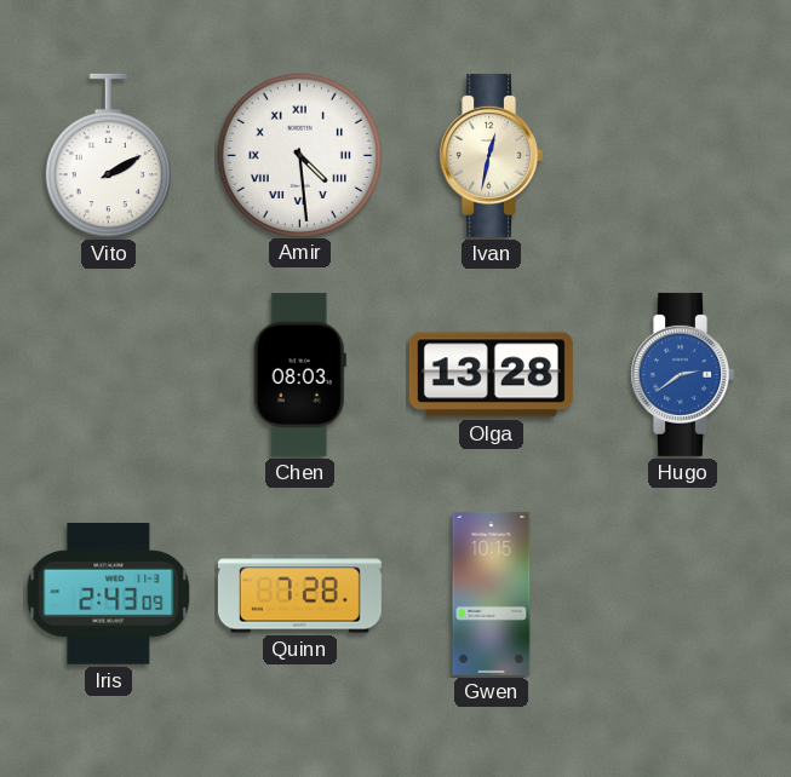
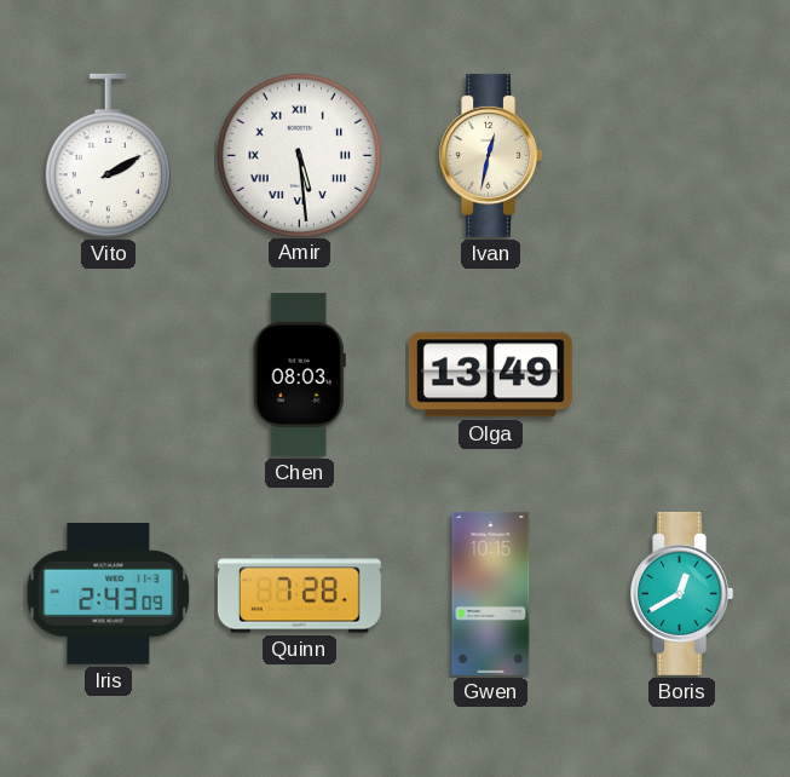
Amir: 4:29 -> 5:29
Olga: 13:28 -> 13:49
Hugo: 2:39 -> none
Boris: none -> 12:40
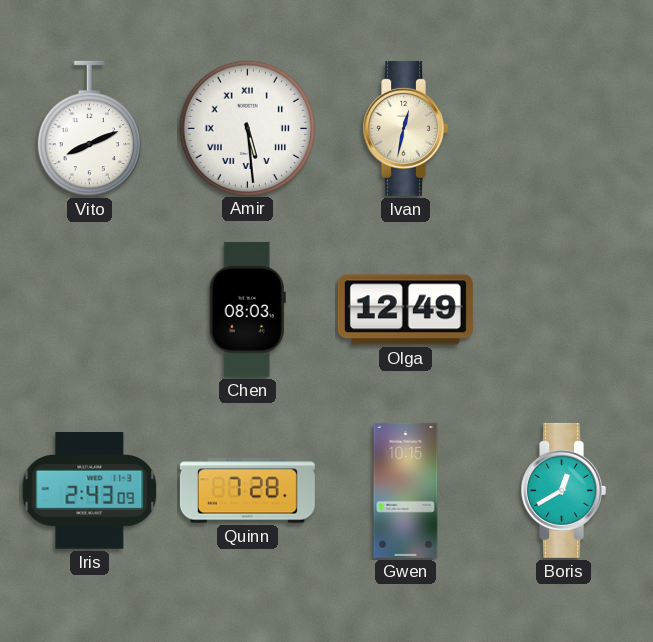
Vito: 2:10 -> 8:11
Olga: 13:49 -> 12:49
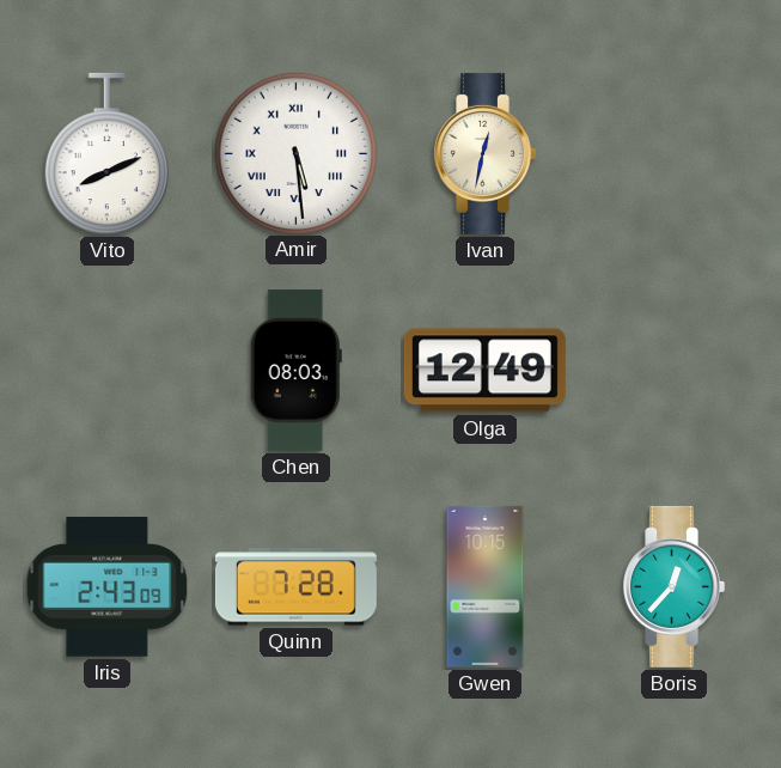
Boris: 12:40 -> 12:37
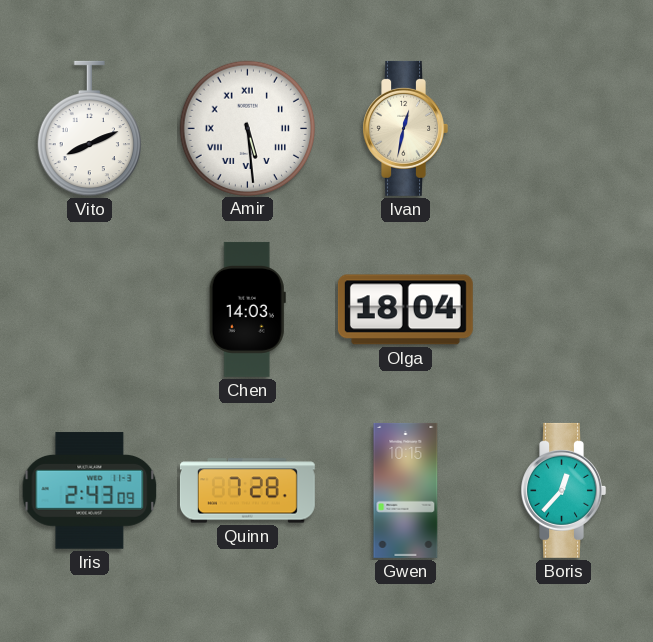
Chen: 08:03 -> 14:03
Olga: 12:49 -> 18:04
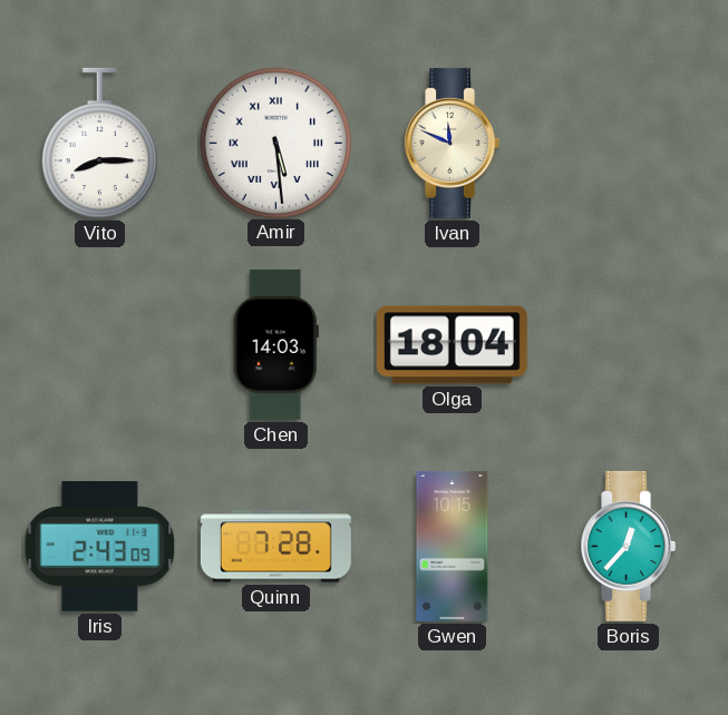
Vito: 8:11 -> 8:15
Ivan: 12:32 -> 11:49
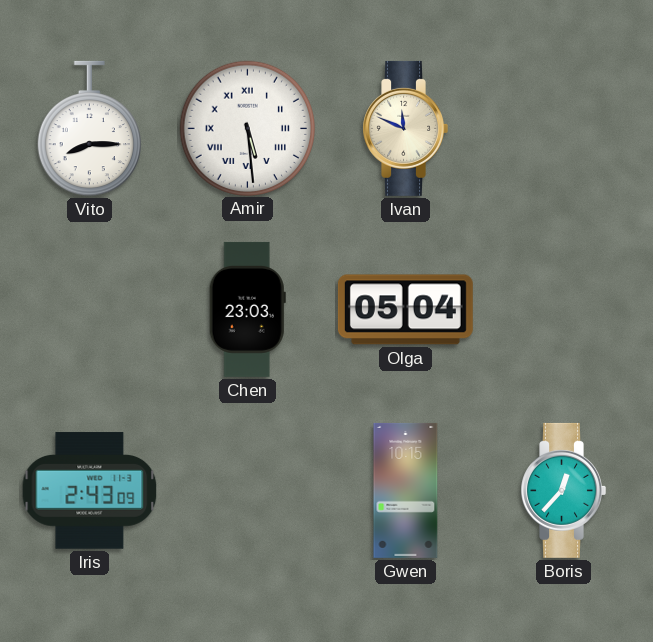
Chen: 14:03 -> 23:03
Olga: 18:04 -> 05:04
Quinn: 7:28 -> none
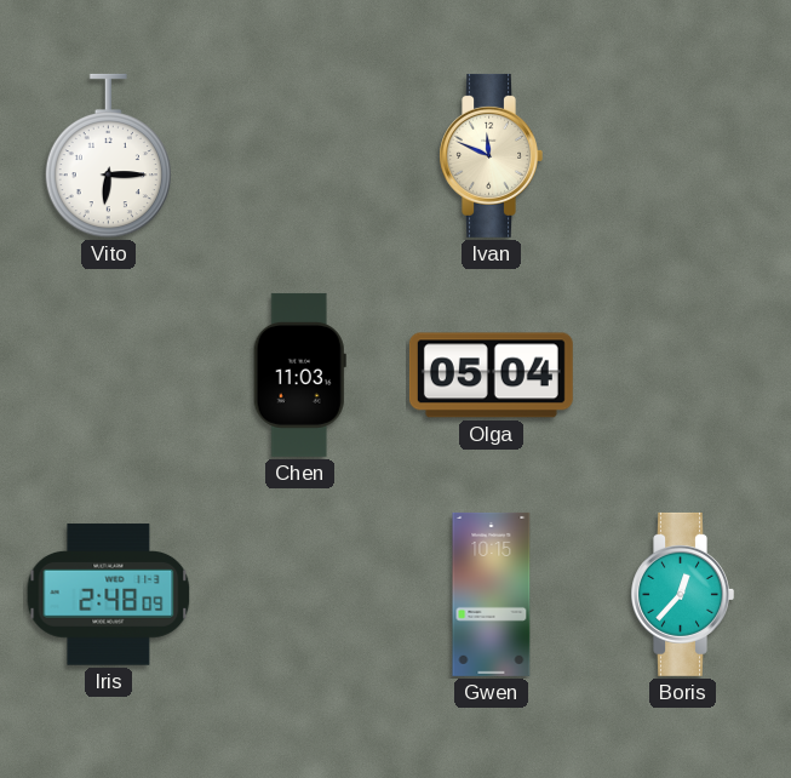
Vito: 8:15 -> 6:15
Amir: 5:29 -> none
Chen: 23:03 -> 11:03
Iris: 2:43 -> 2:48
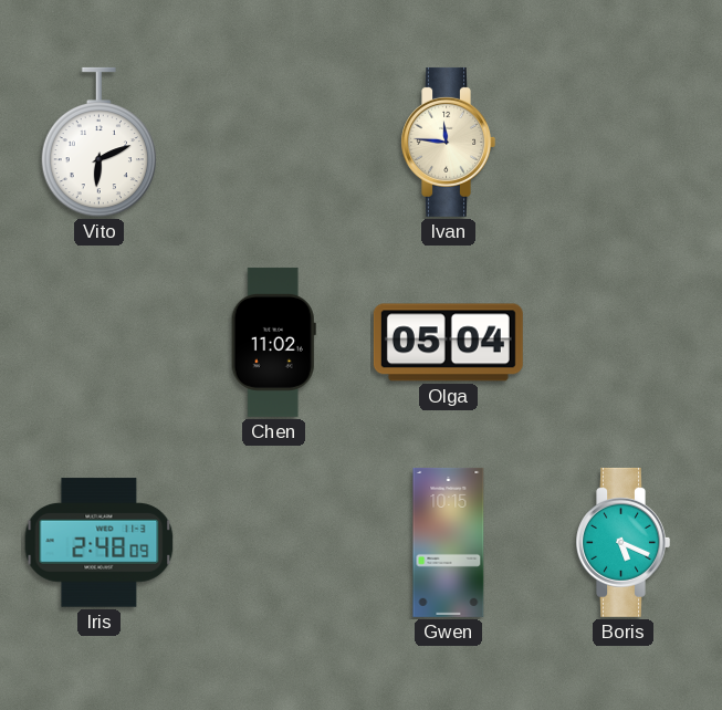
Vito: 6:15 -> 6:11
Ivan: 11:49 -> 11:46
Chen: 11:03 -> 11:02
Boris: 12:37 -> 5:19
